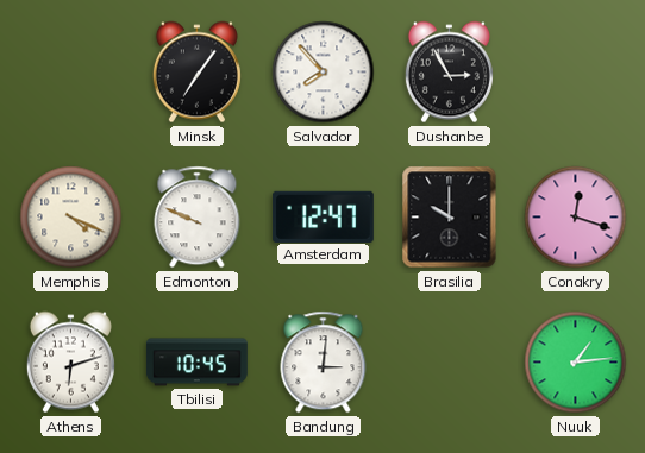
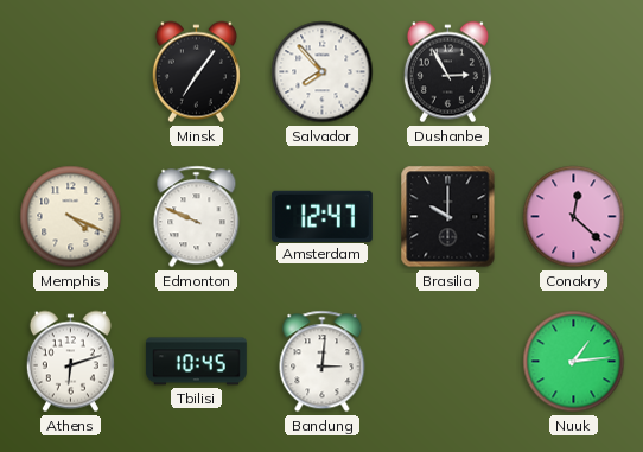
Conakry: 12:18 -> 12:22
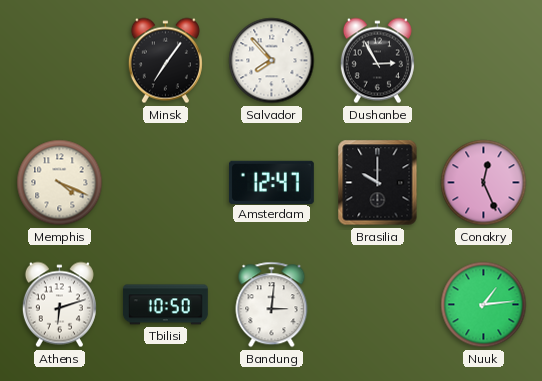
Edmonton: 9:49 -> none
Conakry: 12:22 -> 12:26
Tbilisi: 10:45 -> 10:50
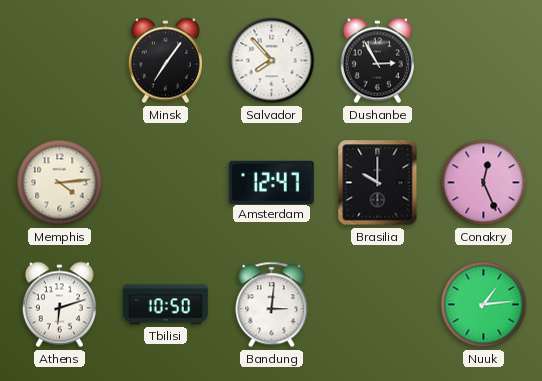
Memphis: 4:19 -> 4:14
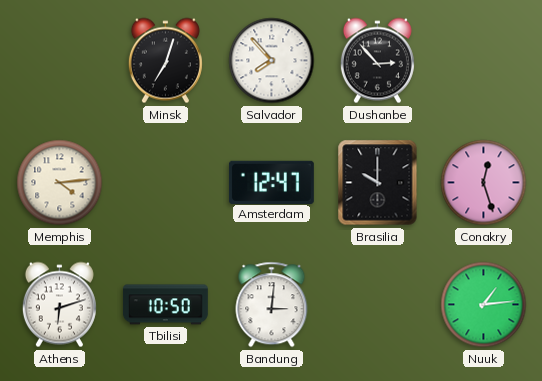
Minsk: 7:06 -> 7:03
Dushanbe: 2:55 -> 2:53
Conakry: 12:26 -> 12:27
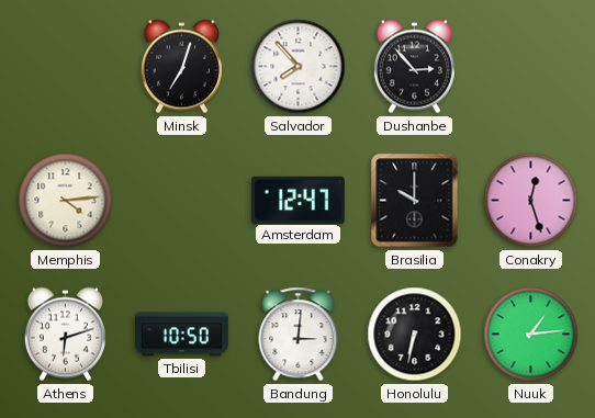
Honolulu: none -> 6:32
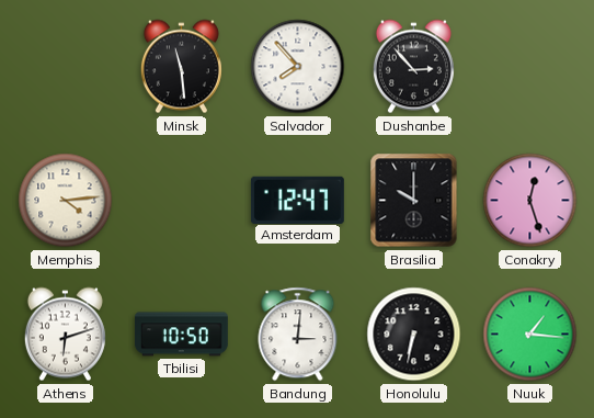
Minsk: 7:03 -> 11:29
Nuuk: 1:14 -> 1:16
